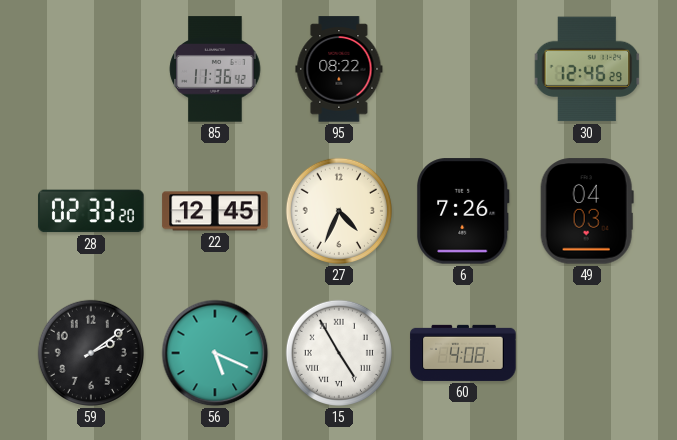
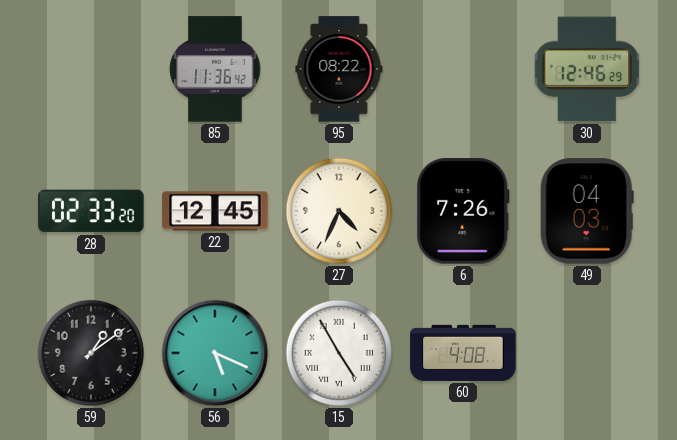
59: 2:09 -> 1:09
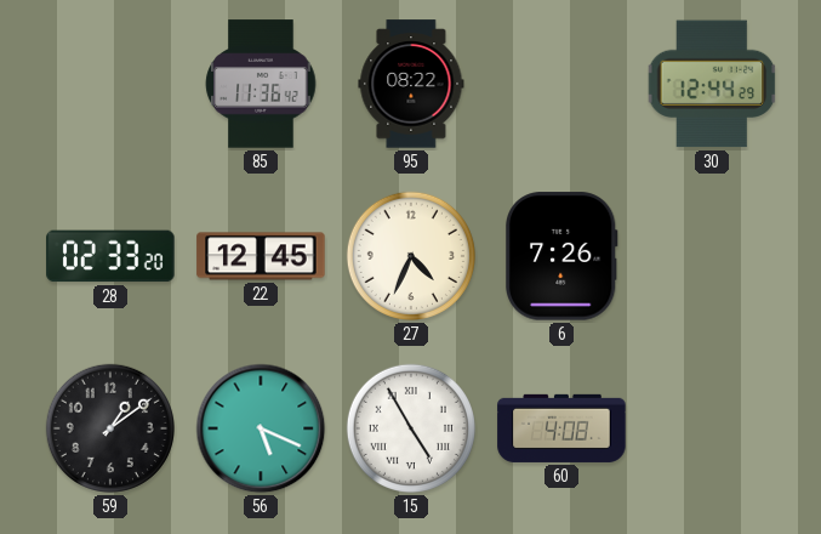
30: 12:46 -> 12:44
49: 04:03 -> none
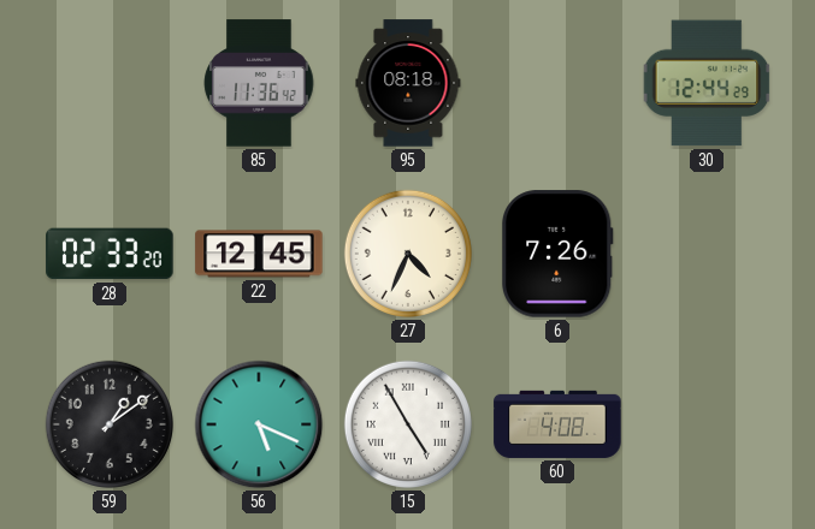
95: 08:22 -> 08:18
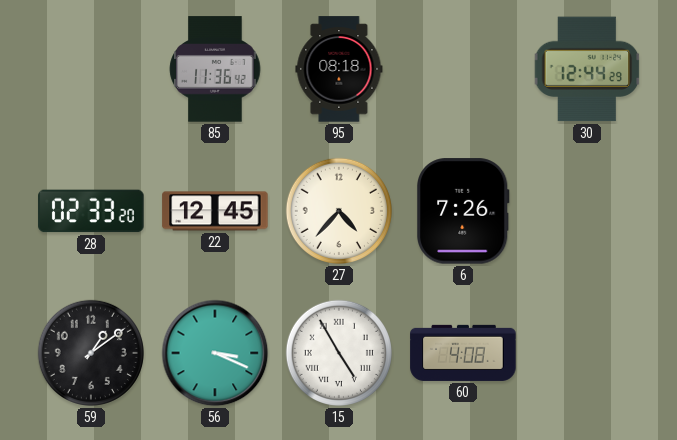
27: 4:34 -> 4:37
56: 5:19 -> 3:19
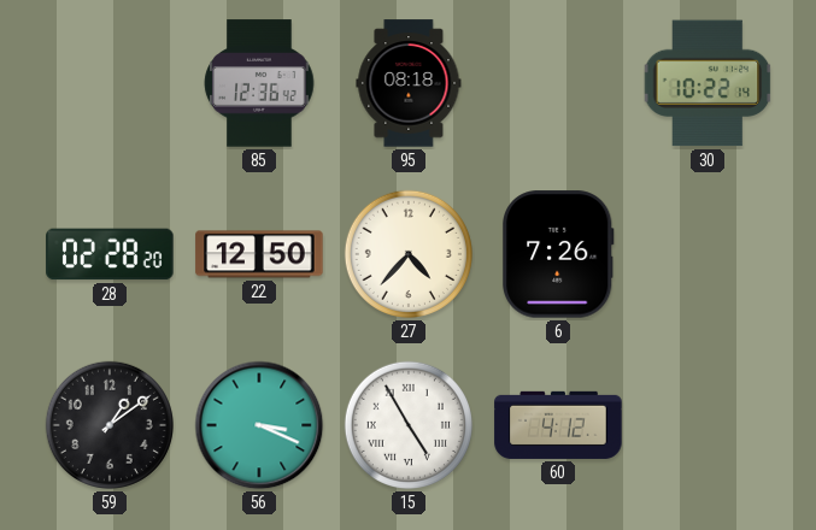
85: 11:36 -> 12:36
30: 12:44 -> 10:22
28: 02:33 -> 02:28
22: 12:45 -> 12:50
60: 4:08 -> 4:12
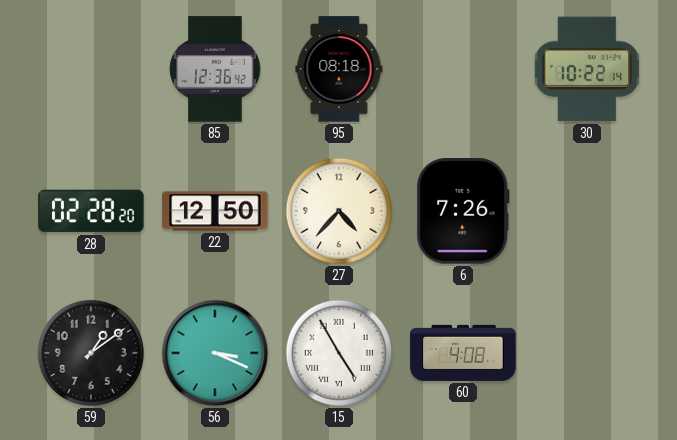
60: 4:12 -> 4:08
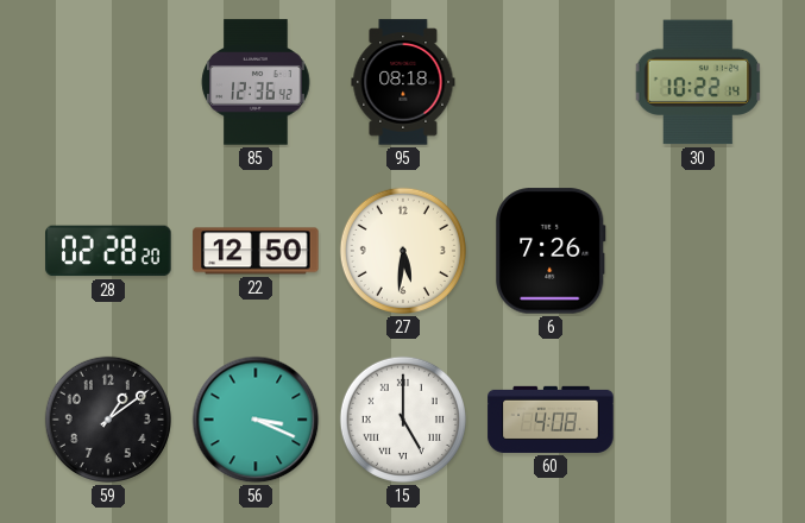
27: 4:37 -> 5:31
15: 4:55 -> 5:00
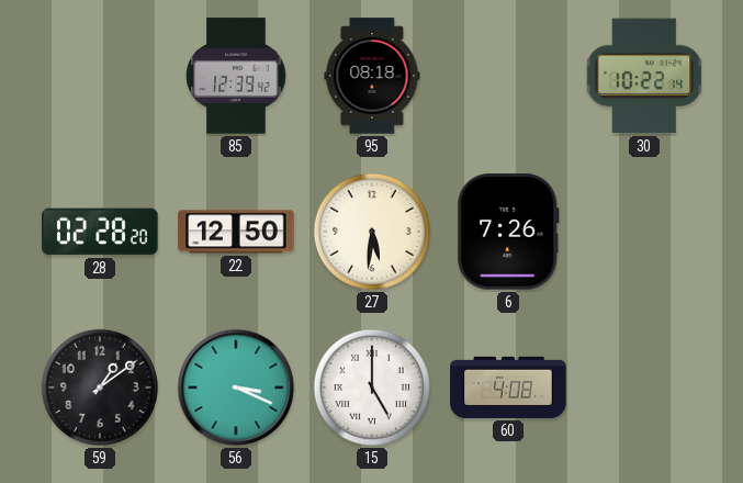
85: 12:36 -> 12:39
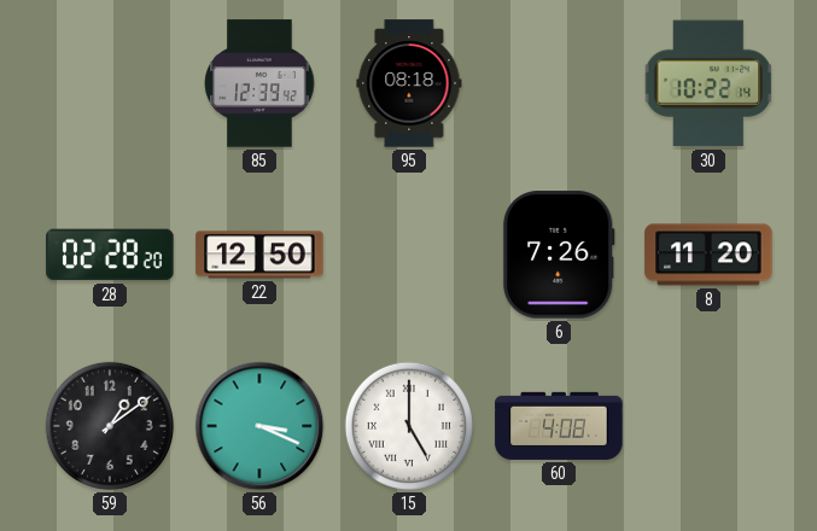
27: 5:31 -> none
8: none -> 11:20
